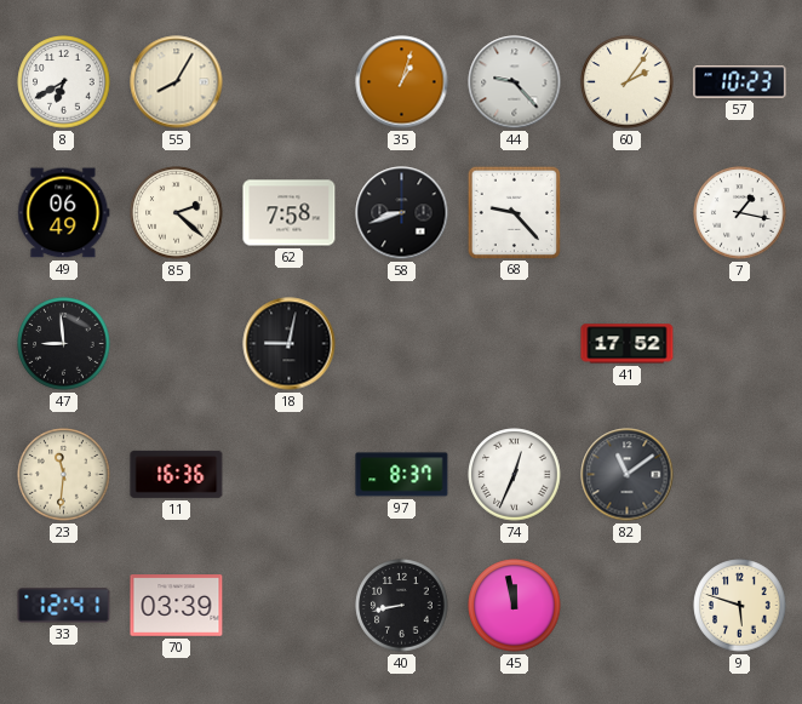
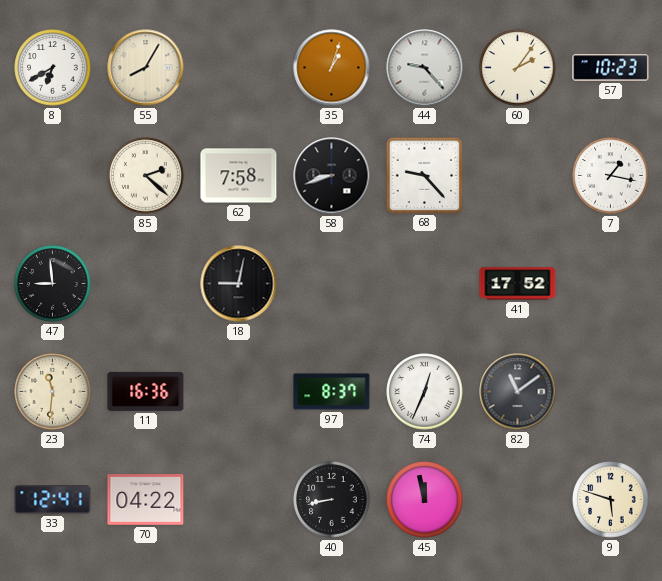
49: 06:49 -> none
70: 03:39 -> 04:22
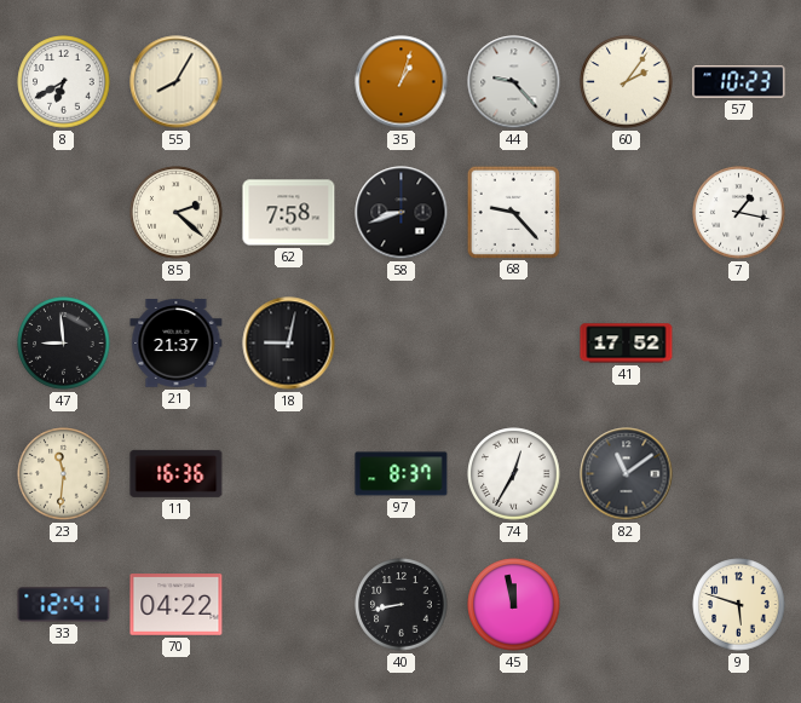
21: none -> 21:37
74: 12:34 -> 12:35
